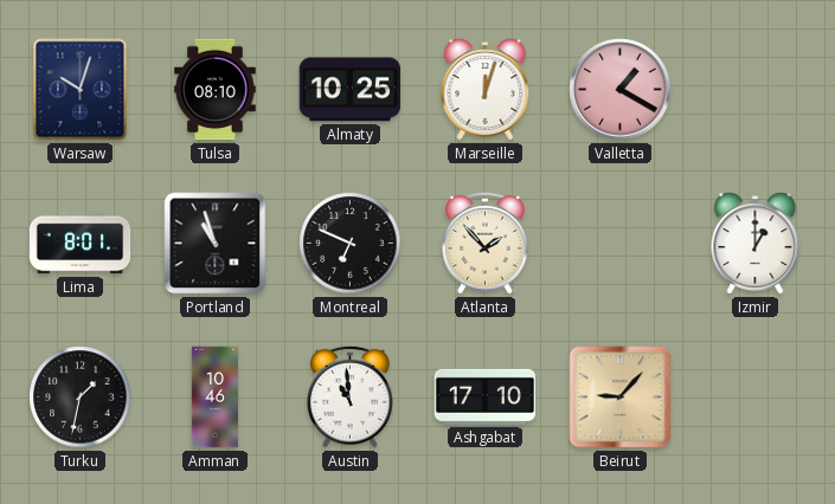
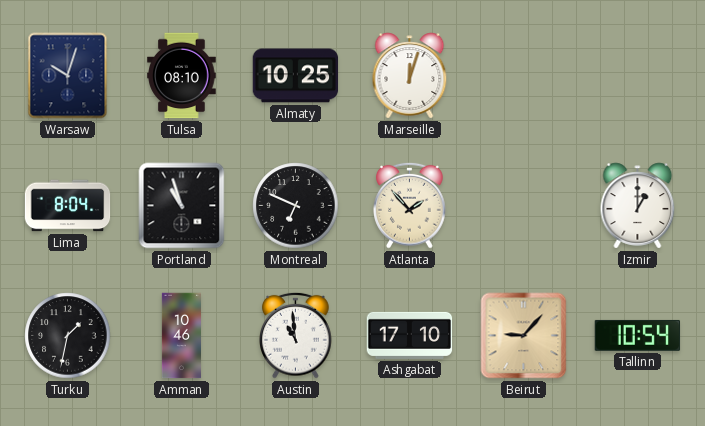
Valletta: 1:20 -> none
Lima: 8:01 -> 8:04
Tallinn: none -> 10:54
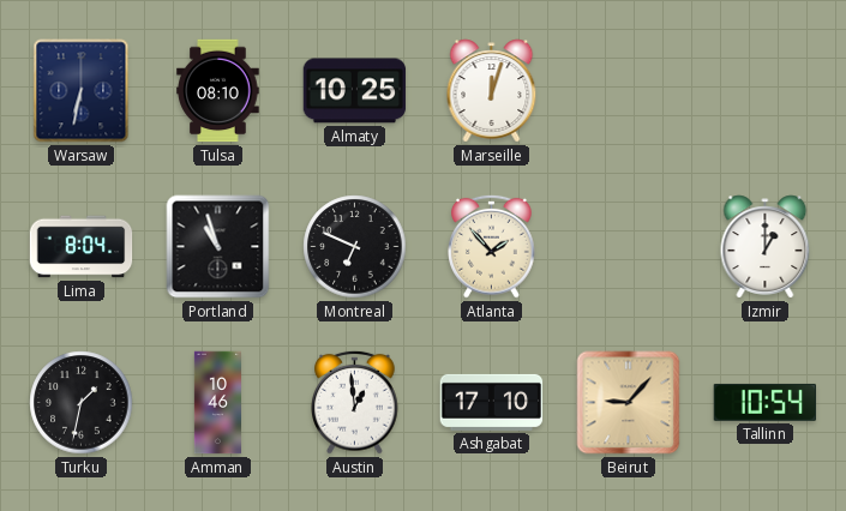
Warsaw: 10:03 -> 6:32
Austin: 10:59 -> 12:59
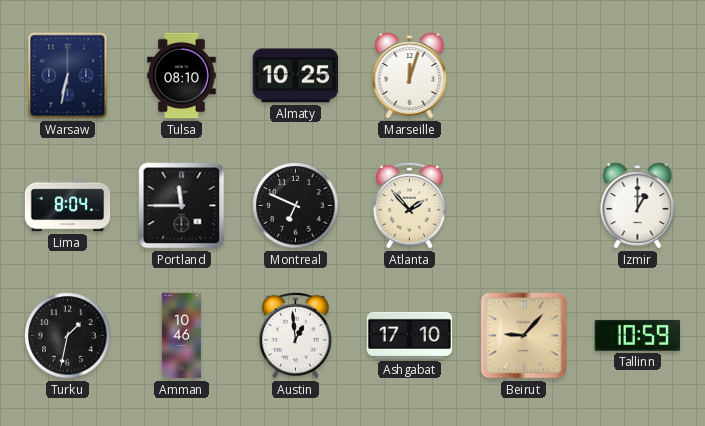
Portland: 10:57 -> 11:45
Tallinn: 10:54 -> 10:59
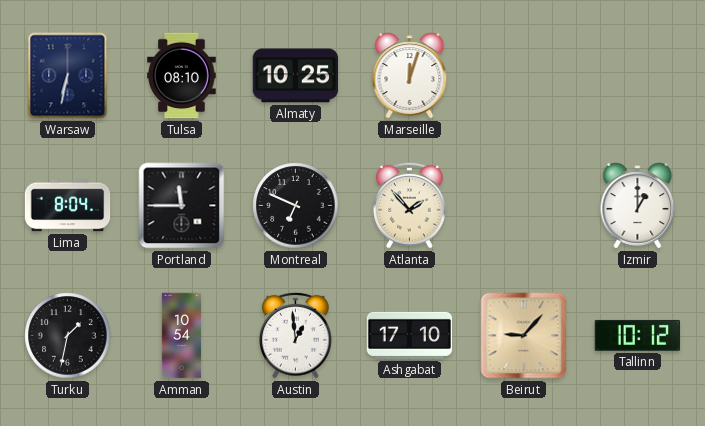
Amman: 10:46 -> 10:54
Tallinn: 10:59 -> 10:12
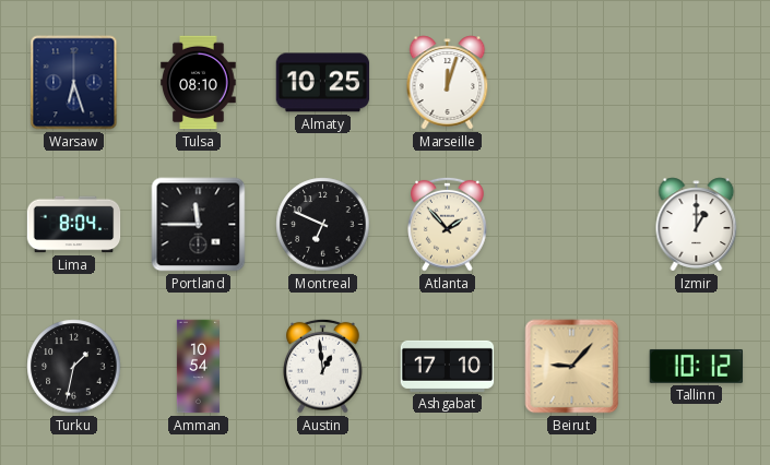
Warsaw: 6:32 -> 6:27
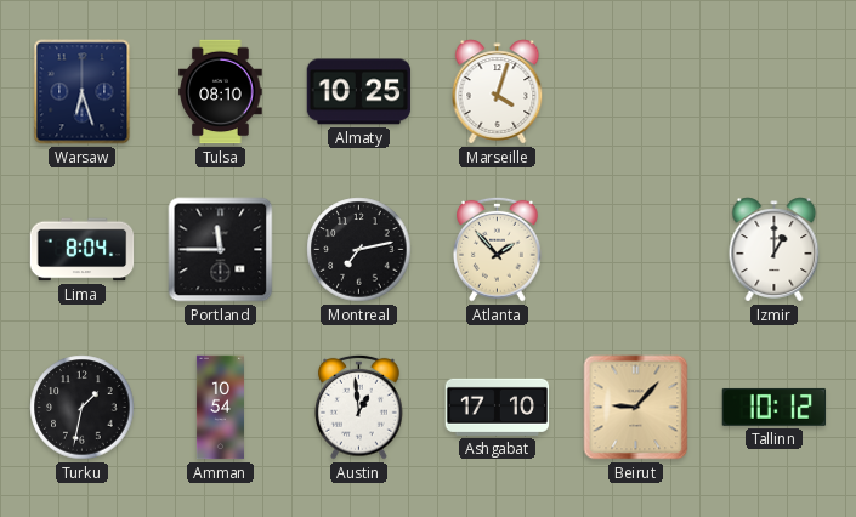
Marseille: 12:03 -> 4:03
Montreal: 6:49 -> 7:13
